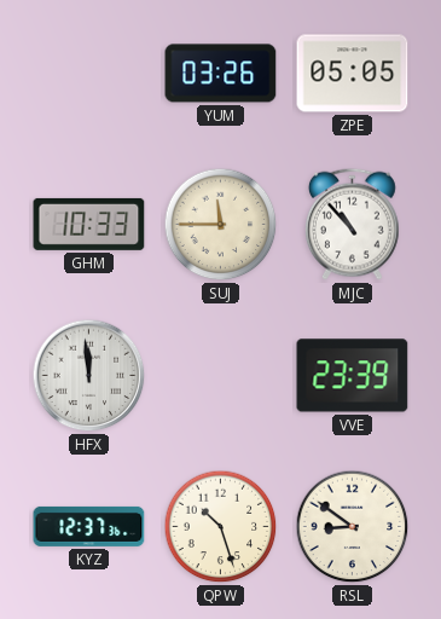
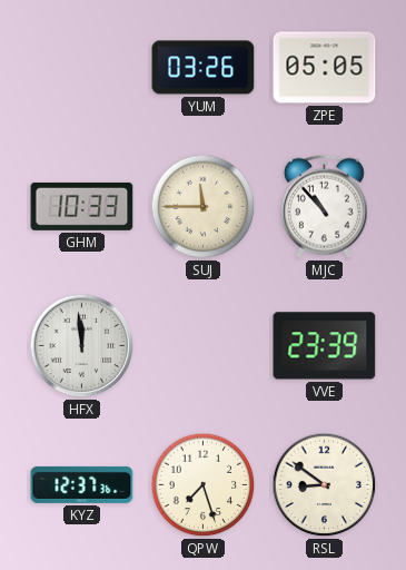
QPW: 10:27 -> 7:27
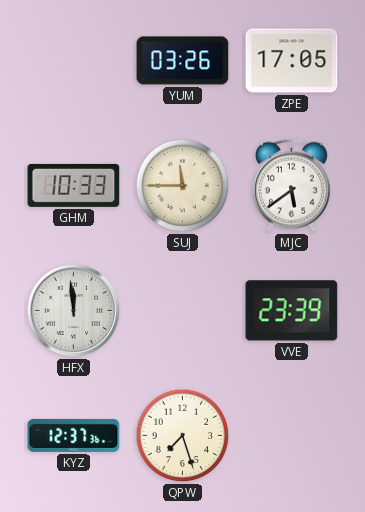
ZPE: 05:05 -> 17:05
MJC: 10:53 -> 5:39
RSL: 8:51 -> none
